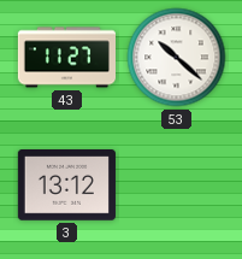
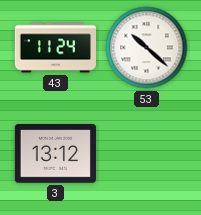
43: 11:27 -> 11:24
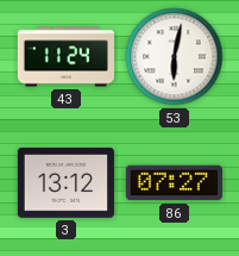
53: 10:22 -> 6:02
86: none -> 07:27
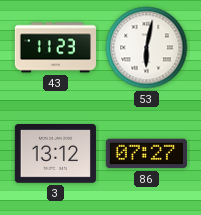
43: 11:24 -> 11:23
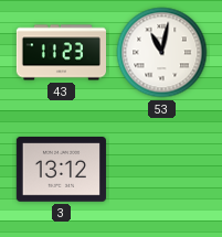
53: 6:02 -> 11:02
86: 07:27 -> none
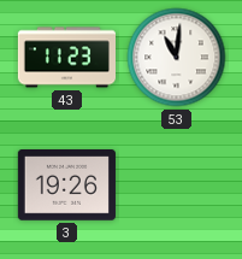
53: 11:02 -> 11:01
3: 13:12 -> 19:26
